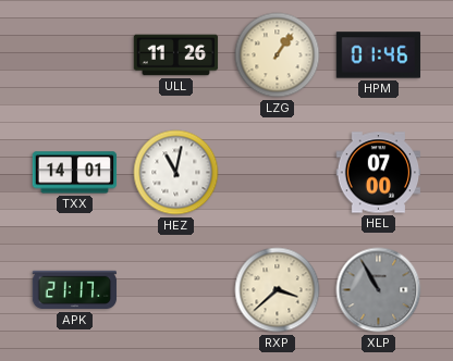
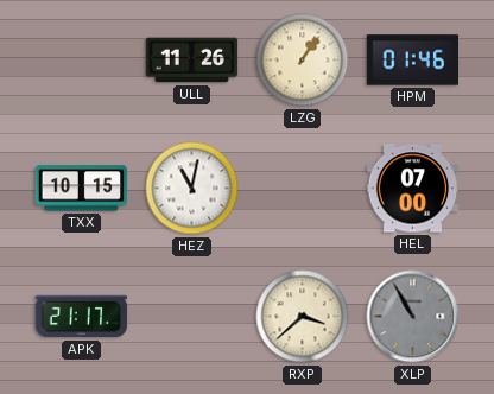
TXX: 14:01 -> 10:15
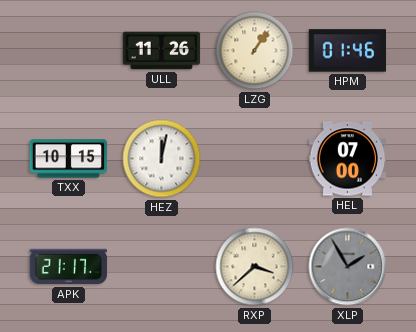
HEZ: 11:02 -> 12:02
XLP: 10:55 -> 1:55
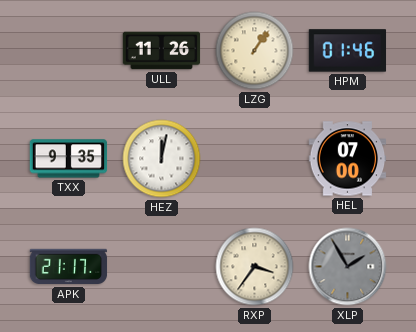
TXX: 10:15 -> 9:35
RXP: 3:38 -> 3:36
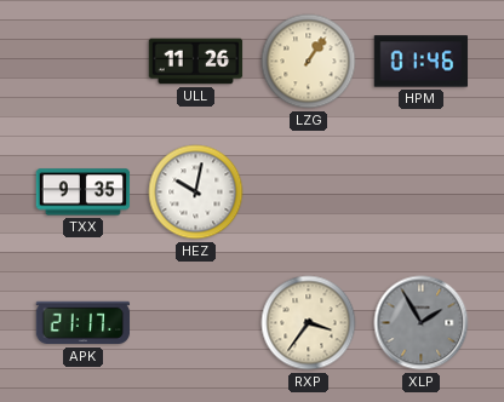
HEZ: 12:02 -> 10:02
HEL: 07:00 -> none
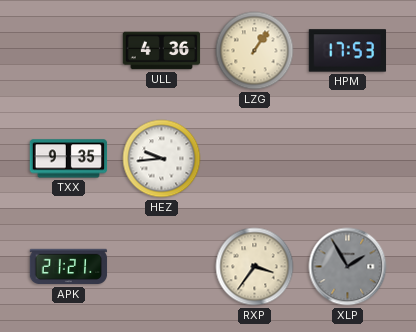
ULL: 11:26 -> 4:36
HPM: 01:46 -> 17:53
HEZ: 10:02 -> 9:44
APK: 21:17 -> 21:21
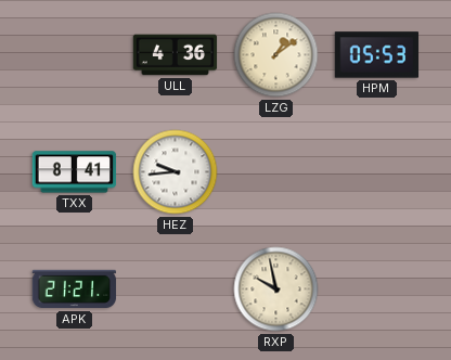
LZG: 1:06 -> 1:09
HPM: 17:53 -> 05:53
TXX: 9:35 -> 8:41
RXP: 3:36 -> 9:58
XLP: 1:55 -> none
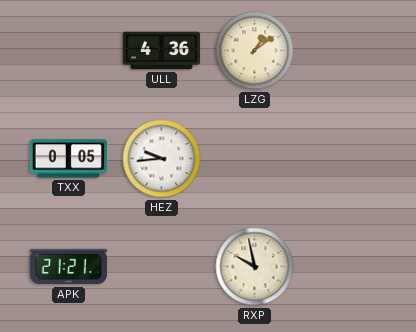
HPM: 05:53 -> none
TXX: 8:41 -> 0:05
